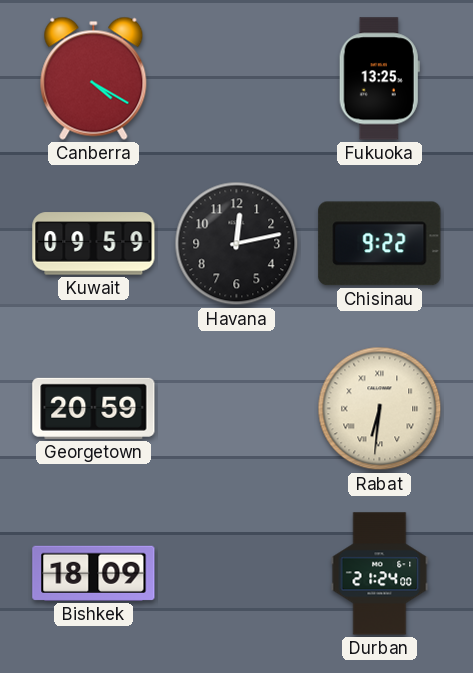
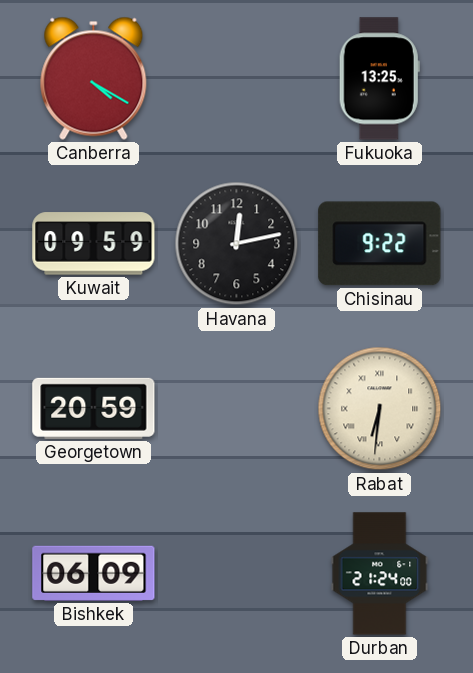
Bishkek: 18:09 -> 06:09
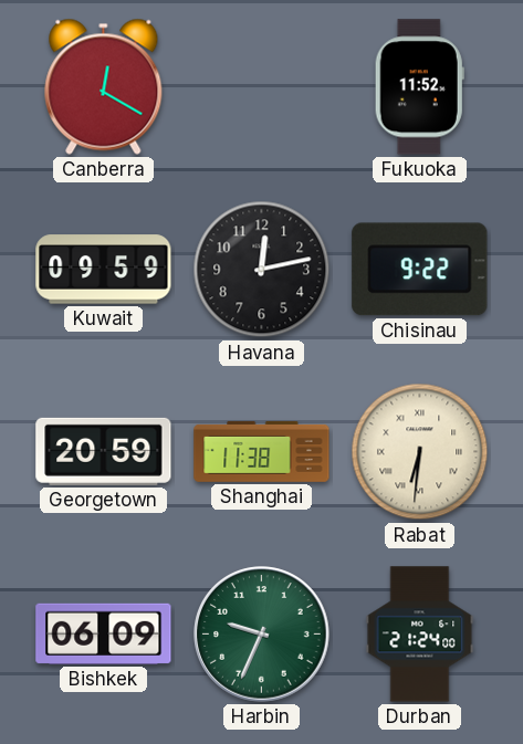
Canberra: 4:20 -> 12:20
Fukuoka: 13:25 -> 11:52
Shanghai: none -> 11:38
Harbin: none -> 9:34
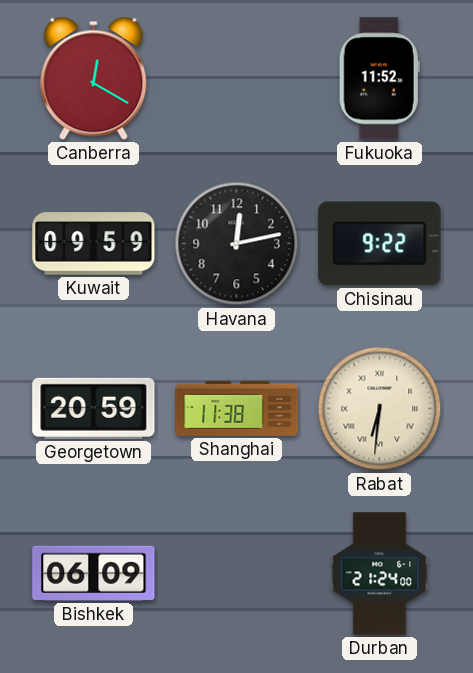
Harbin: 9:34 -> none
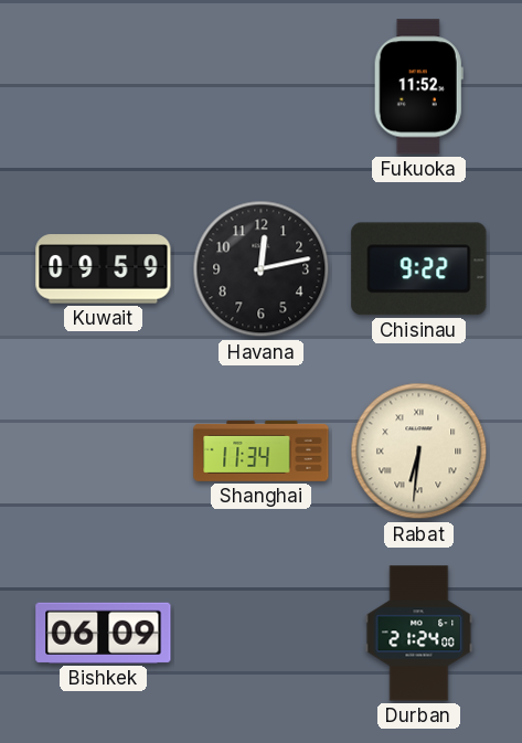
Canberra: 12:20 -> none
Georgetown: 20:59 -> none
Shanghai: 11:38 -> 11:34
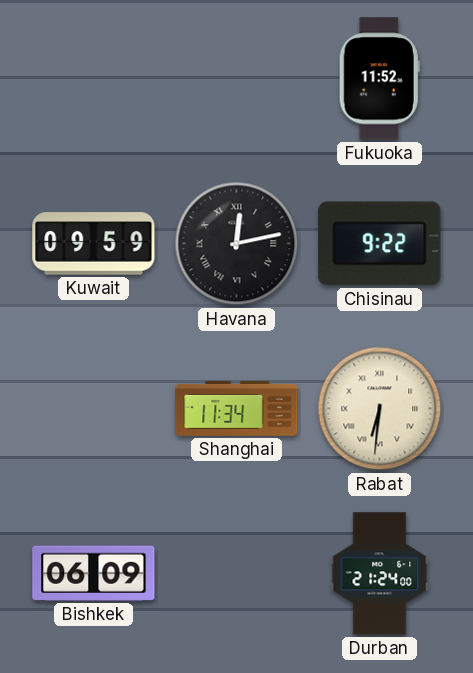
Havana numerals: Arabic -> Roman
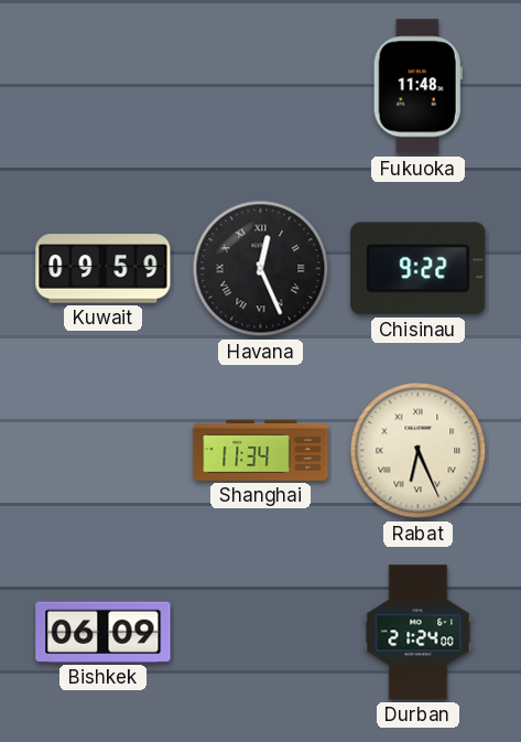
Fukuoka: 11:52 -> 11:48
Havana: 12:13 -> 12:26
Rabat: 6:31 -> 6:26
